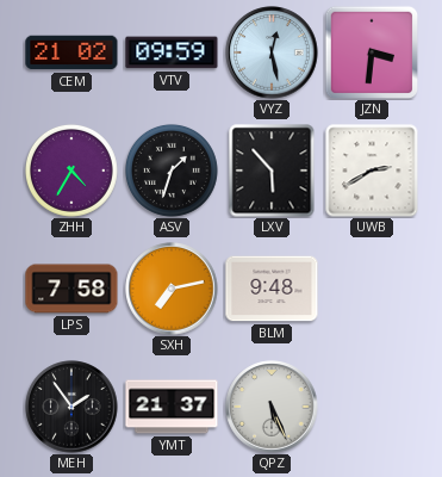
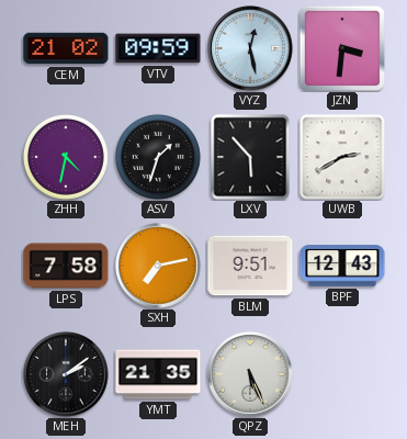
ZHH: 4:35 -> 4:32
BLM: 9:48 -> 9:51
BPF: none -> 12:43
MEH: 1:54 -> 2:09
YMT: 21:37 -> 21:35
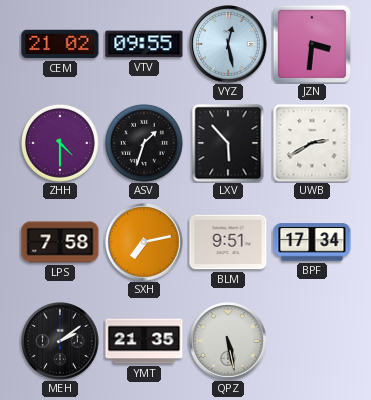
VTV: 09:59 -> 09:55
ZHH: 4:32 -> 4:30
BPF: 12:43 -> 17:34
QPZ: 5:26 -> 5:28
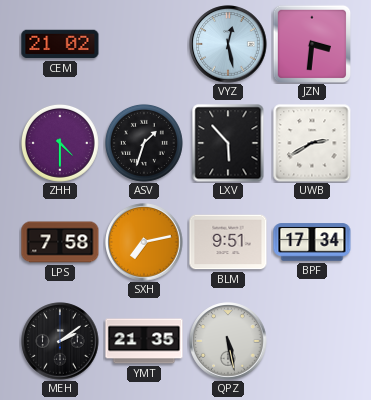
VTV: 09:55 -> none
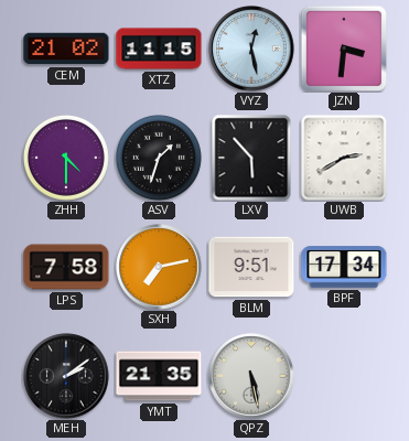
XTZ: none -> 11:15
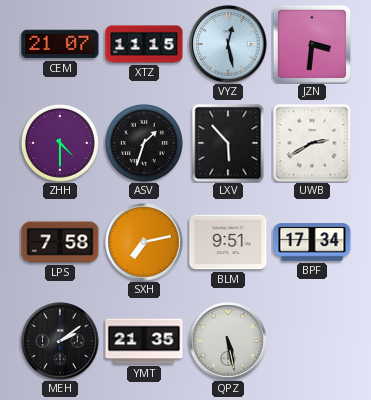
CEM: 21:02 -> 21:07
